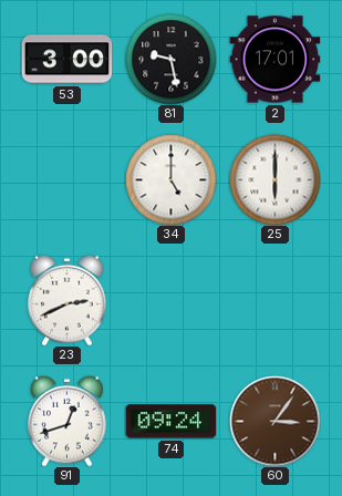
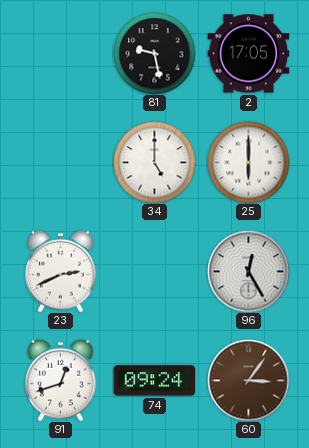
53: 3:00 -> none
2: 17:01 -> 17:05
96: none -> 12:25
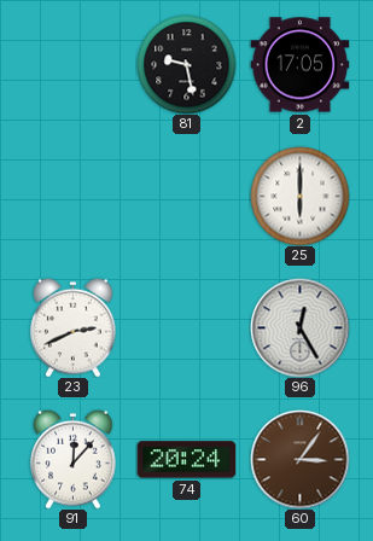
34: 5:00 -> none
91: 12:42 -> 12:07
74: 09:24 -> 20:24
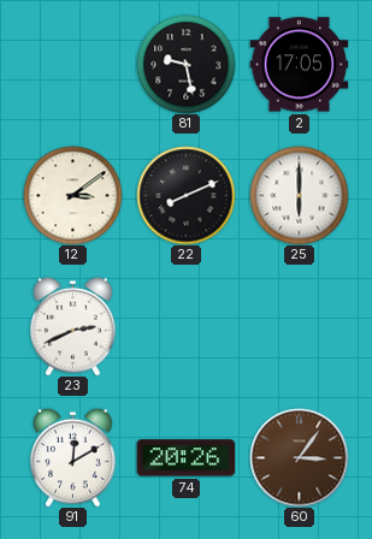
12: none -> 3:09
22: none -> 8:11
96: 12:25 -> none
91: 12:07 -> 12:10
74: 20:24 -> 20:26
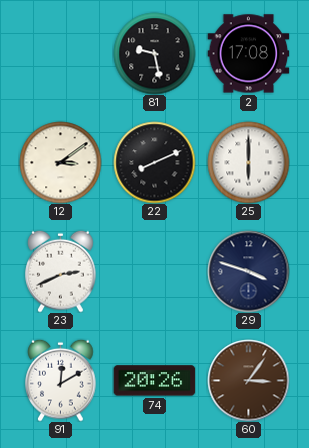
2: 17:05 -> 17:08
29: none -> 3:48
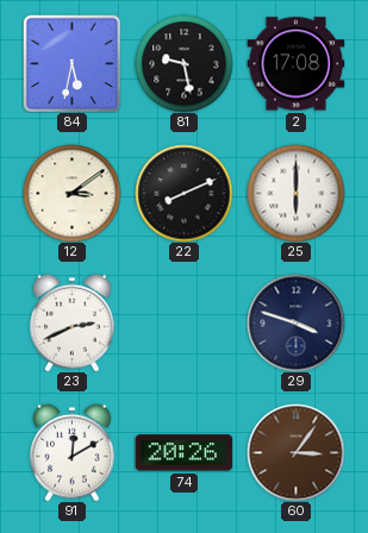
84: none -> 5:32
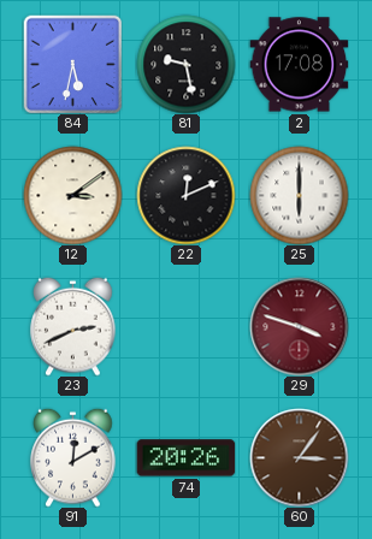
22: 8:11 -> 12:11
29 dial: navy -> burgundy
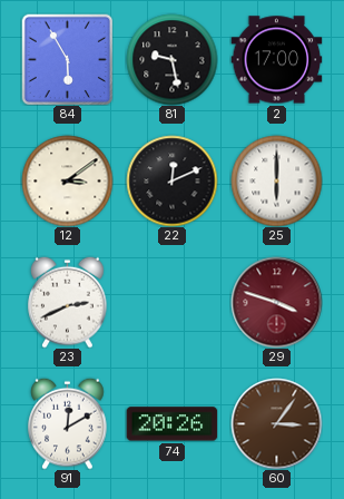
84: 5:32 -> 5:55
2: 17:08 -> 17:00
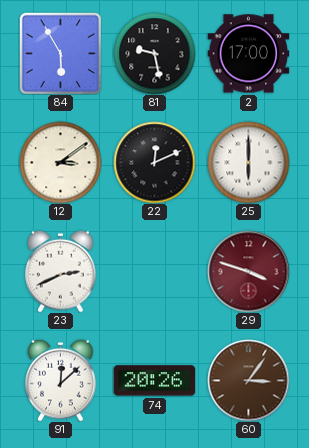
91: 12:10 -> 12:08
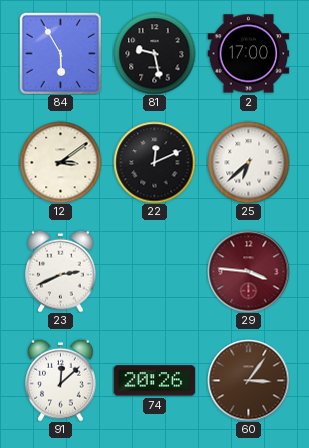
25: 6:00 -> 6:38
29: 3:48 -> 3:46
